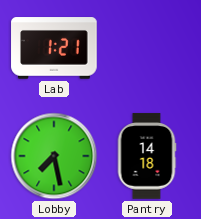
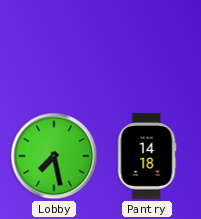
Lab: 1:21 -> none
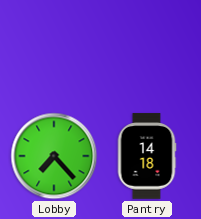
Lobby: 7:28 -> 7:23
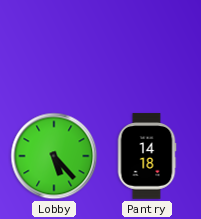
Lobby: 7:23 -> 5:23
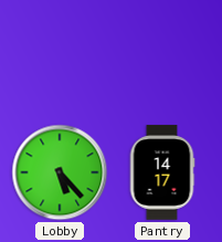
Pantry: 14:18 -> 14:17
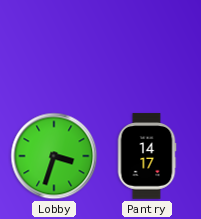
Lobby: 5:23 -> 3:33
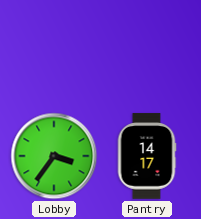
Lobby: 3:33 -> 3:36
